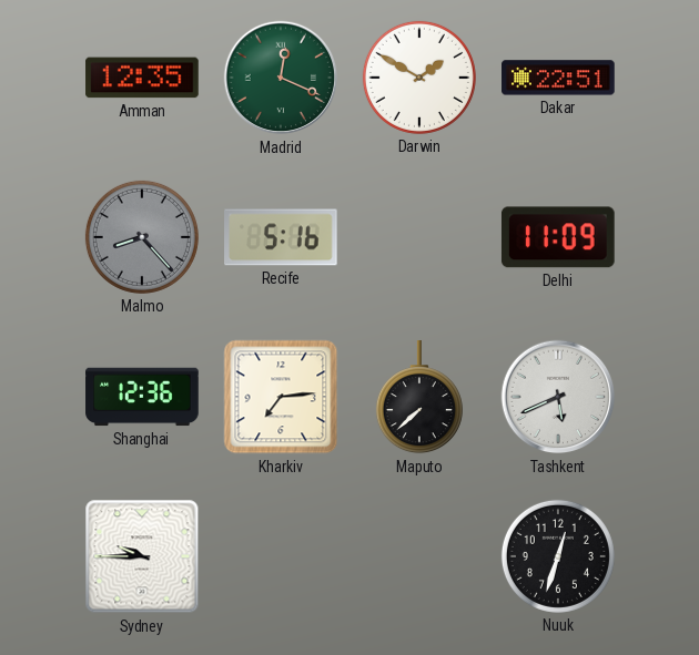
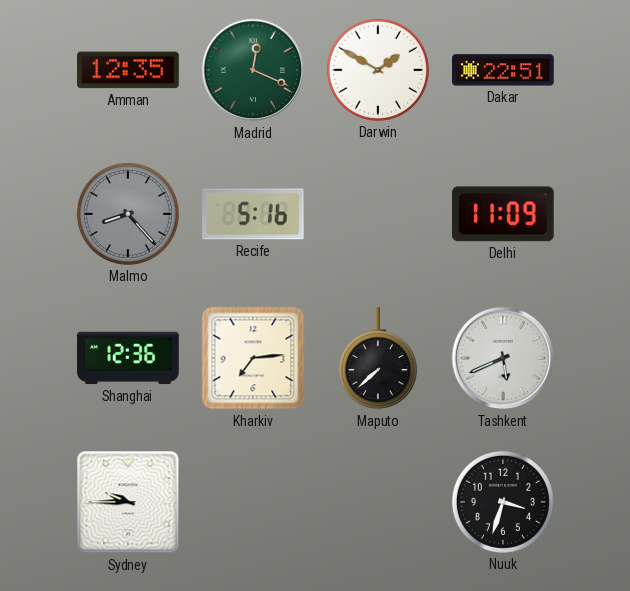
Nuuk: 12:33 -> 3:33
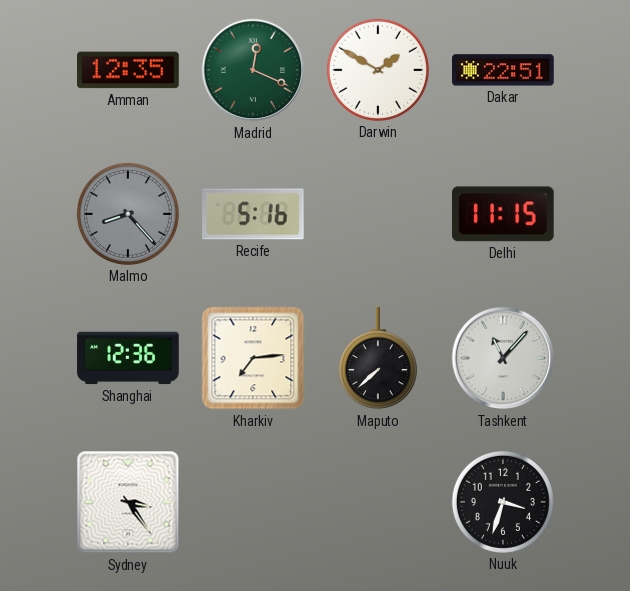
Delhi: 11:09 -> 11:15
Tashkent: 5:41 -> 11:07
Sydney: 9:45 -> 3:24
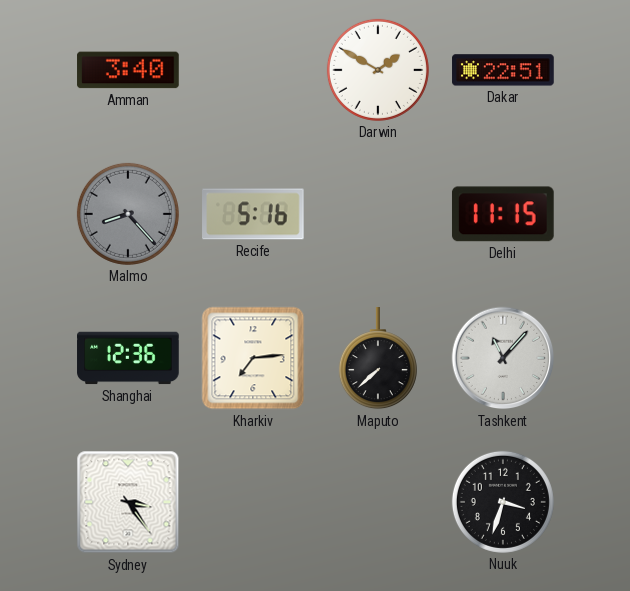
Amman: 12:35 -> 3:40
Madrid: 12:19 -> none
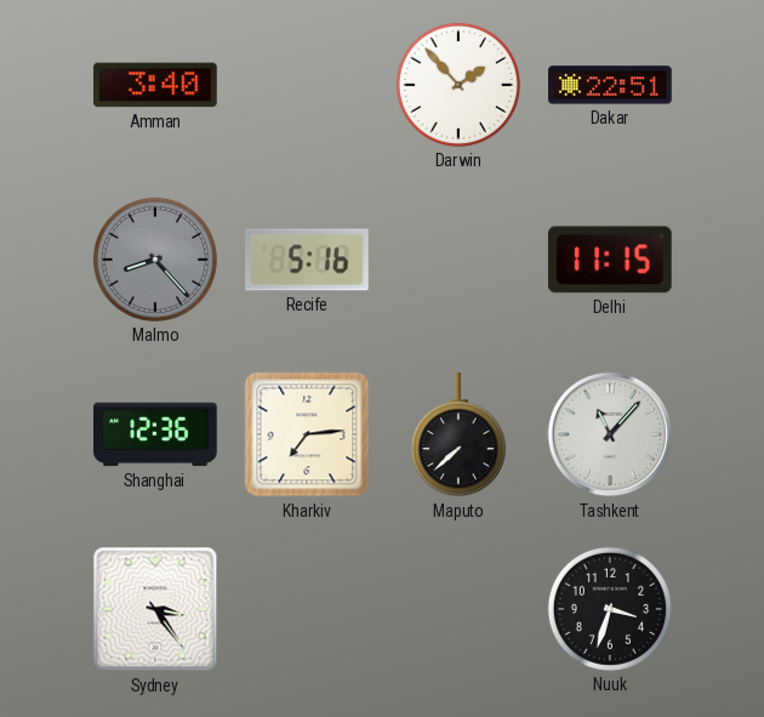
Darwin: 1:50 -> 1:53
